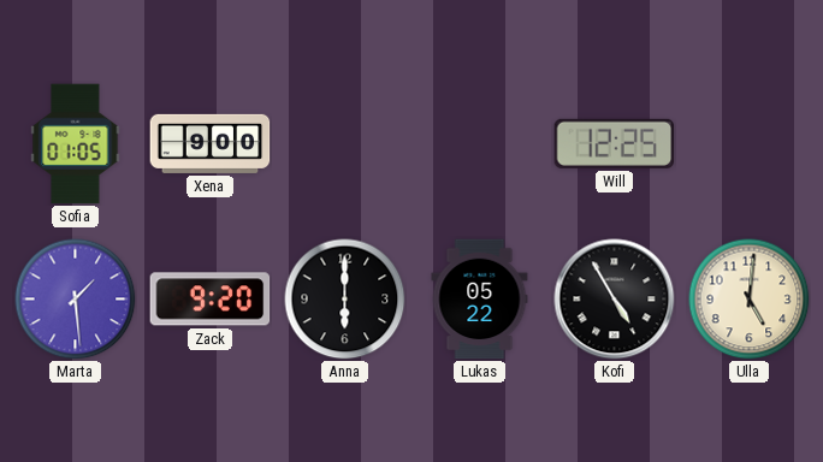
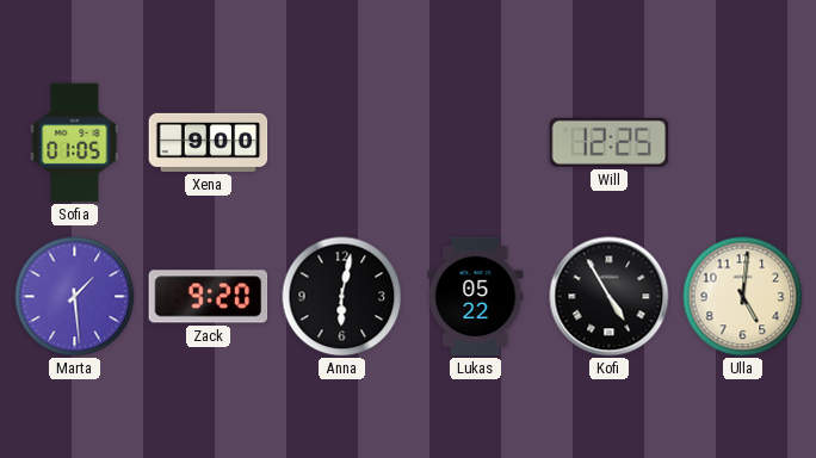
Anna: 6:00 -> 6:02
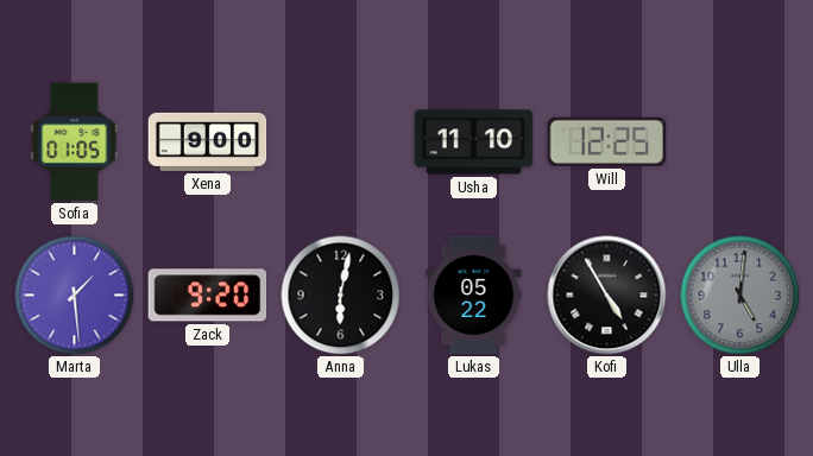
Usha: none -> 11:10
Ulla dial: cream -> grey
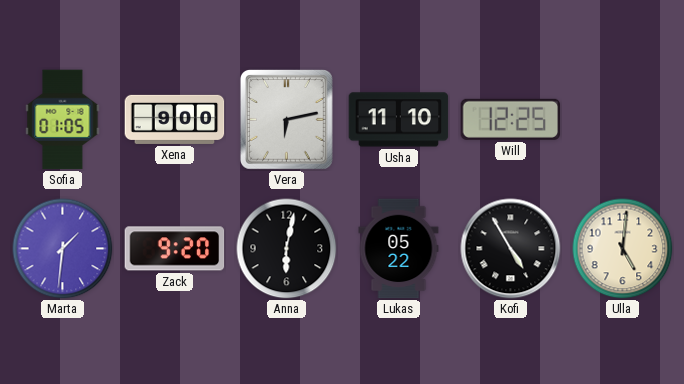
Vera: none -> 6:13
Marta: 1:29 -> 1:31
Ulla dial: grey -> cream
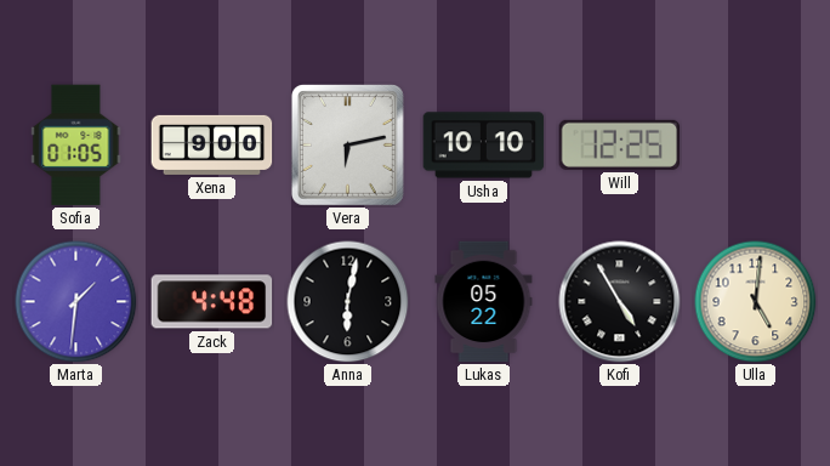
Usha: 11:10 -> 10:10
Zack: 9:20 -> 4:48
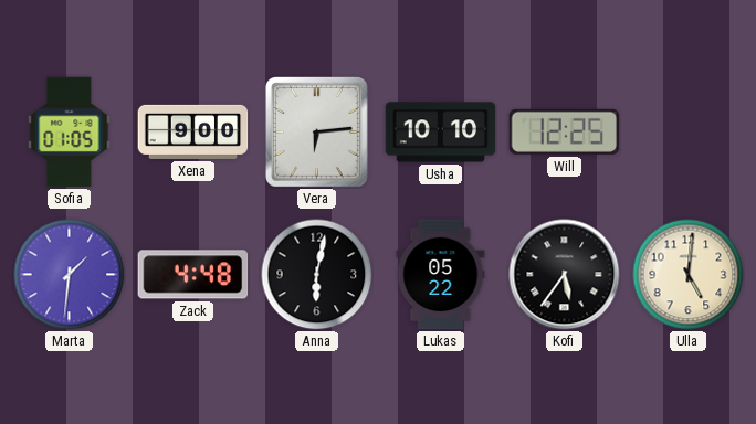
Vera: 6:13 -> 6:14
Kofi: 4:55 -> 5:36
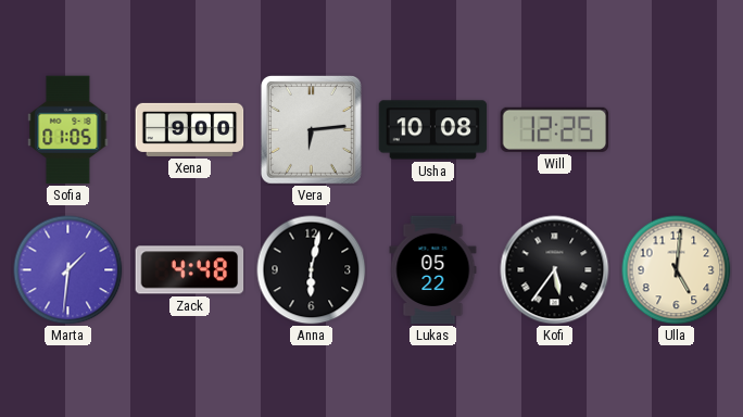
Usha: 10:10 -> 10:08
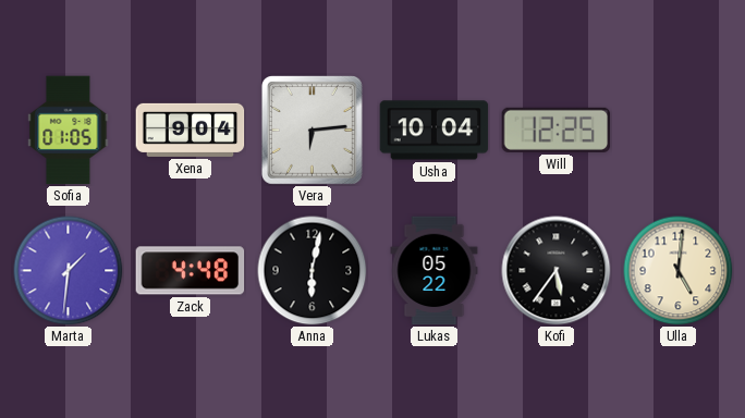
Xena: 9:00 -> 9:04
Usha: 10:08 -> 10:04
